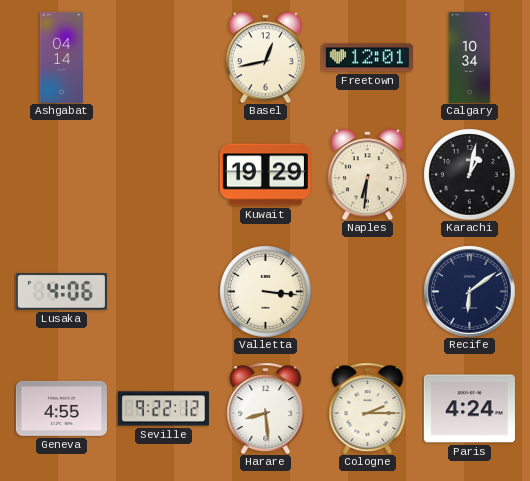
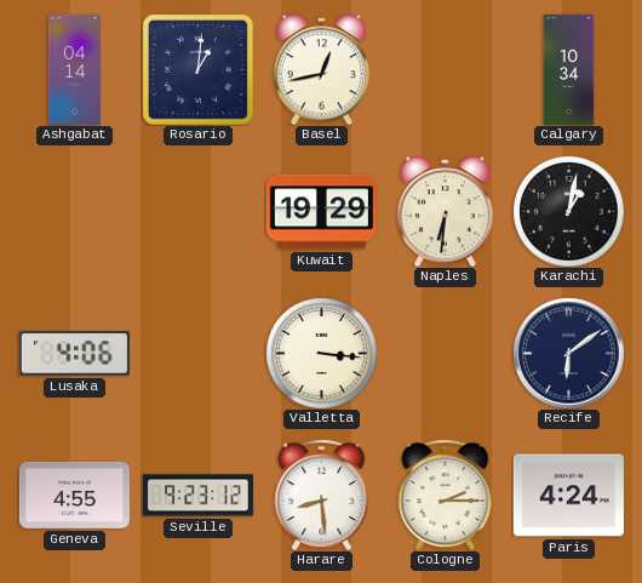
Rosario: none -> 1:01
Freetown: 12:01 -> none
Seville: 9:22 -> 9:23
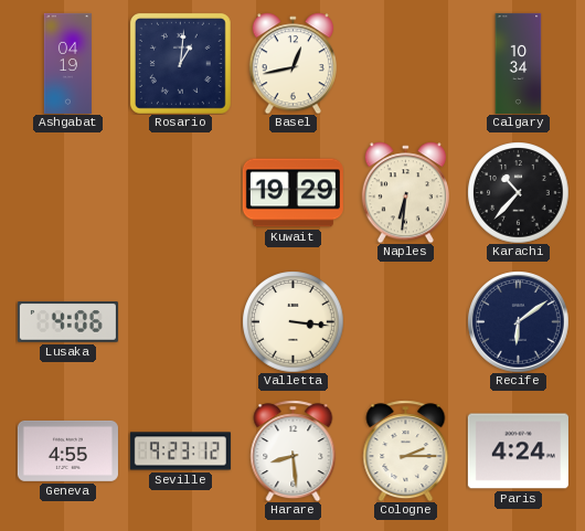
Ashgabat: 04:14 -> 04:19
Karachi: 1:02 -> 10:37
